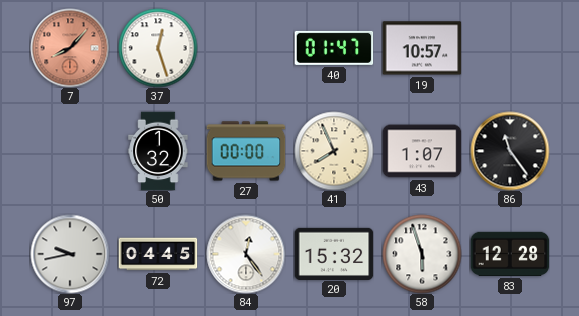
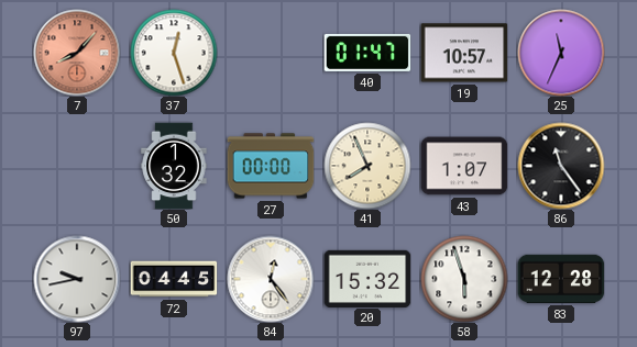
25: none -> 11:34
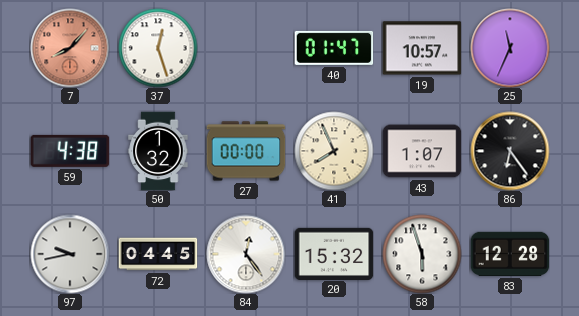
59: none -> 4:38
86: 11:24 -> 6:24
